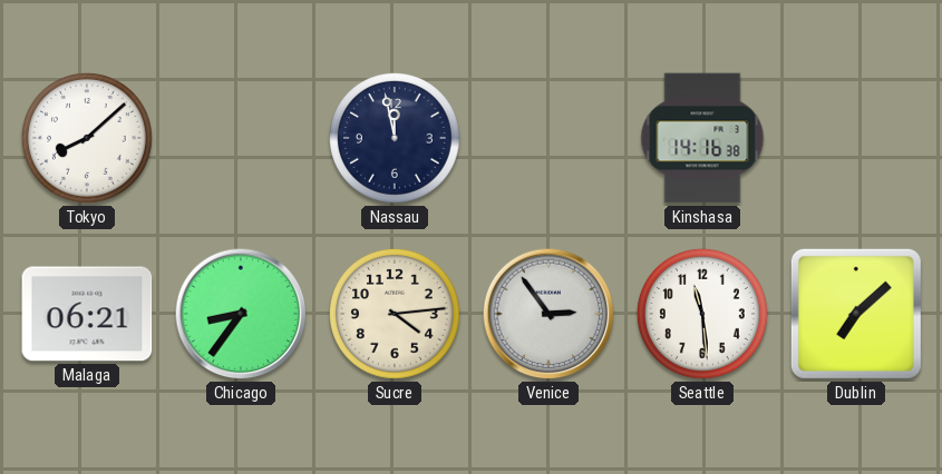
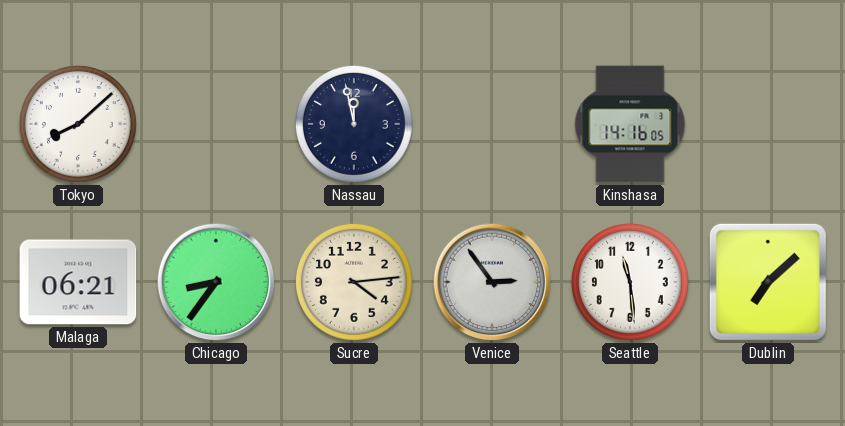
Kinshasa: 14:16:38 -> 14:16:05
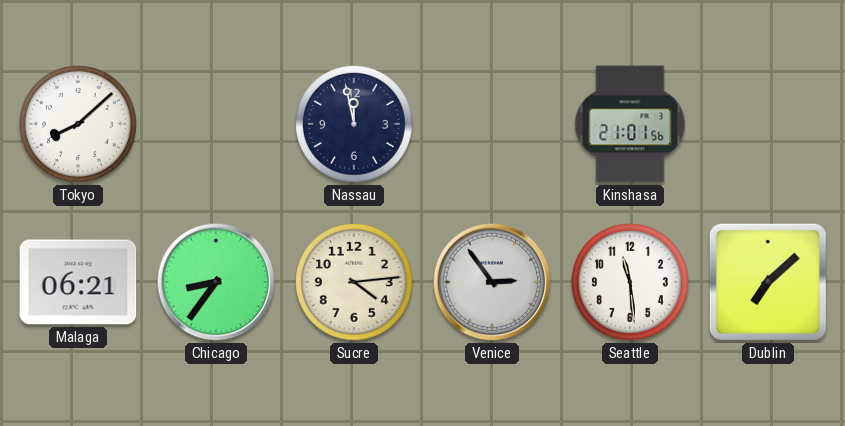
Kinshasa: 14:16 -> 21:01
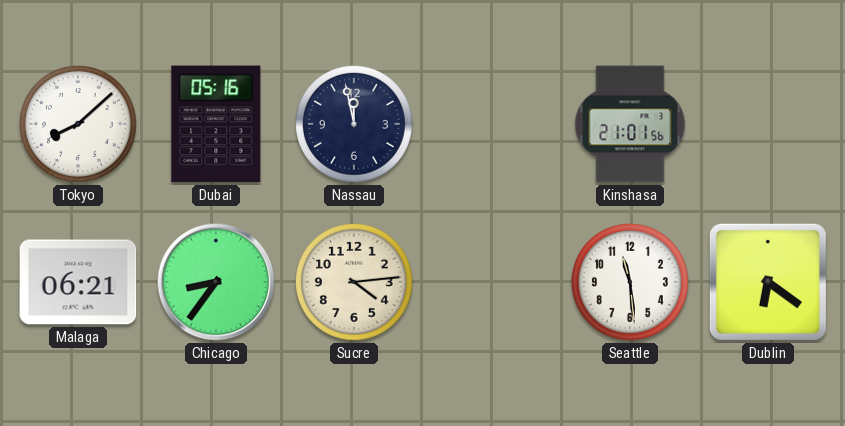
Dubai: none -> 05:16
Venice: 2:54 -> none
Dublin: 7:08 -> 6:21
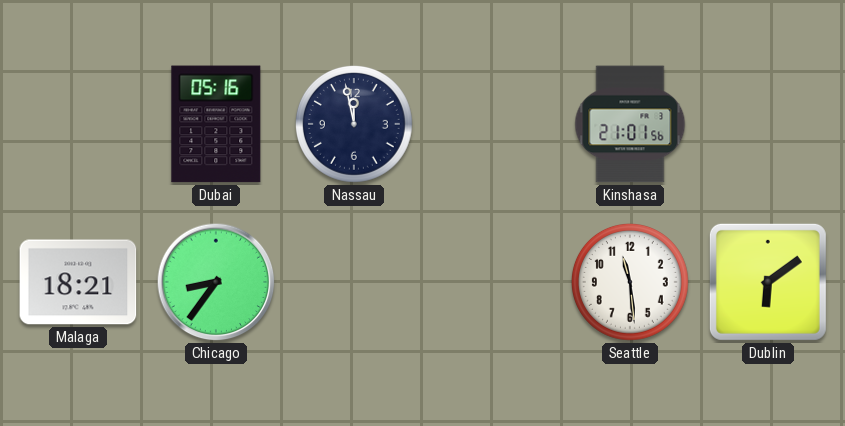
Tokyo: 8:08 -> none
Malaga: 06:21 -> 18:21
Sucre: 4:14 -> none
Dublin: 6:21 -> 6:09
